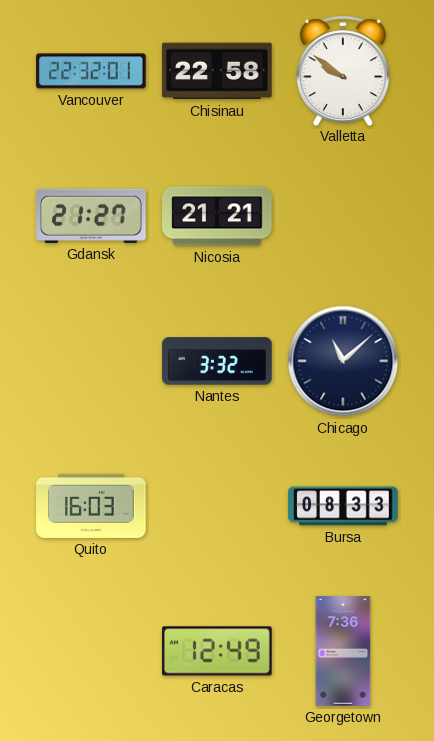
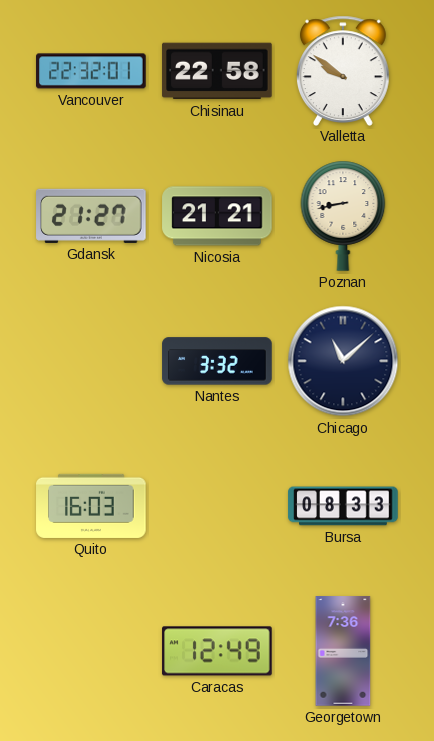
Poznan: none -> 8:43
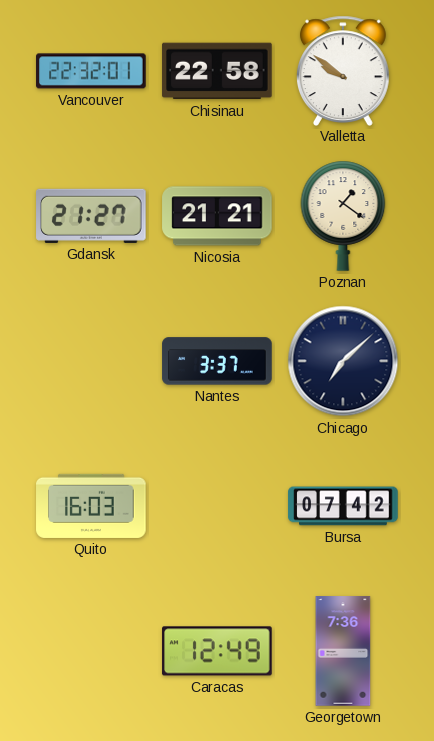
Poznan: 8:43 -> 1:21
Nantes: 3:32 -> 3:37
Chicago: 11:08 -> 7:08
Bursa: 08:33 -> 07:42
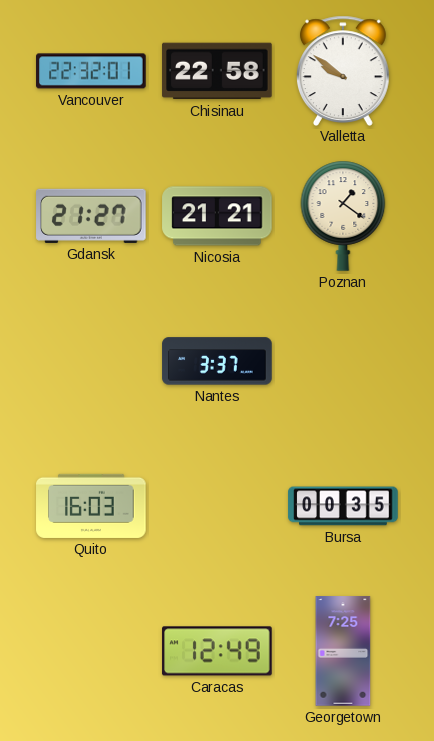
Chicago: 7:08 -> none
Bursa: 07:42 -> 00:35
Georgetown: 7:36 -> 7:25
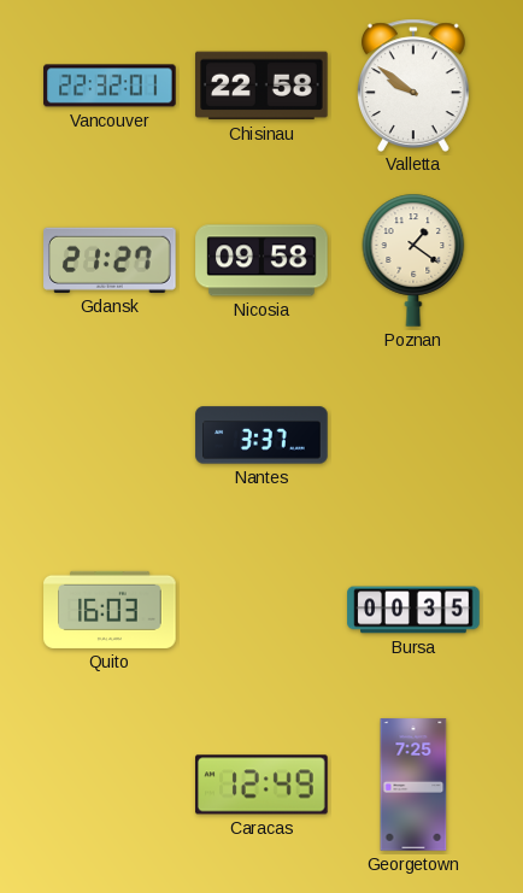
Nicosia: 21:21 -> 09:58
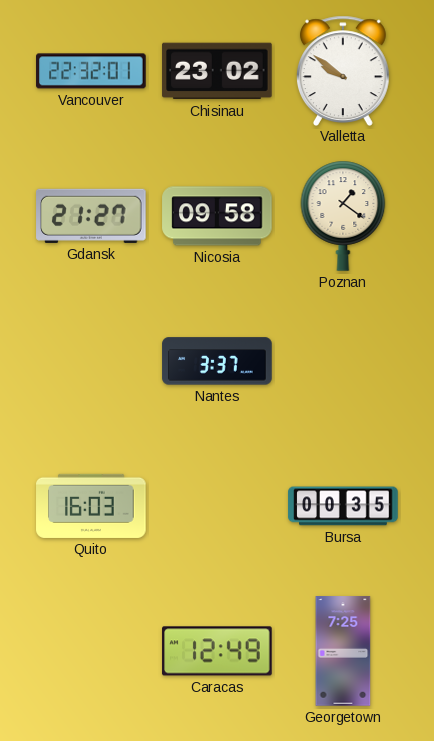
Chisinau: 22:58 -> 23:02
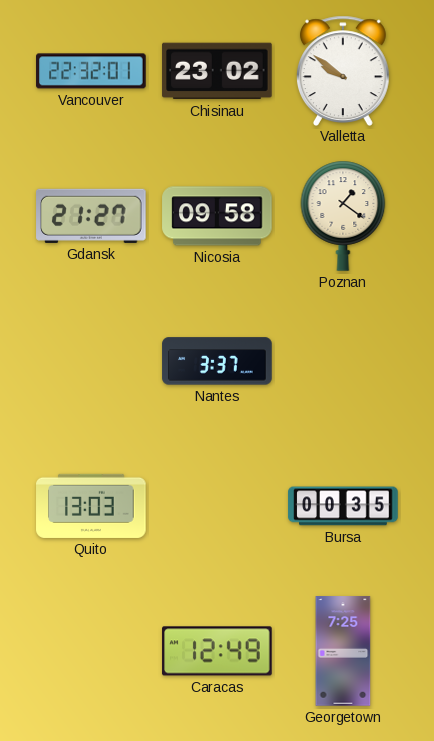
Quito: 16:03 -> 13:03
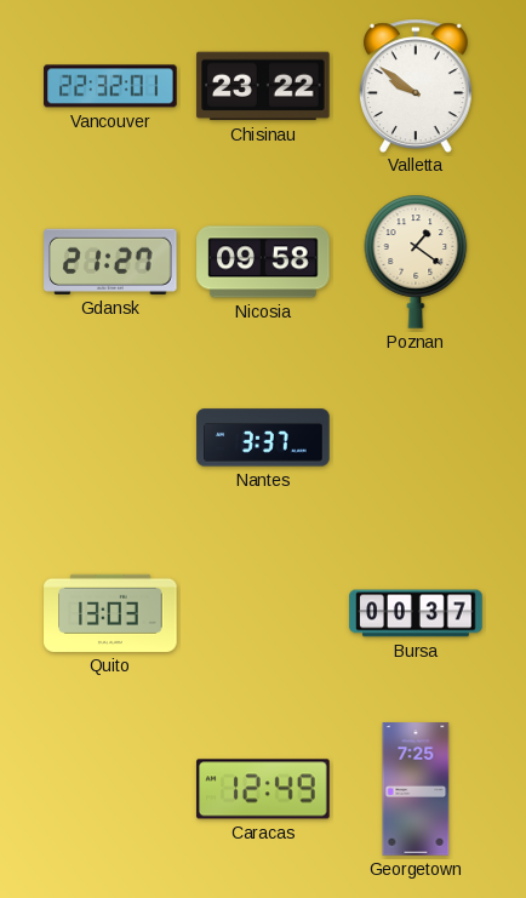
Chisinau: 23:02 -> 23:22
Bursa: 00:35 -> 00:37
